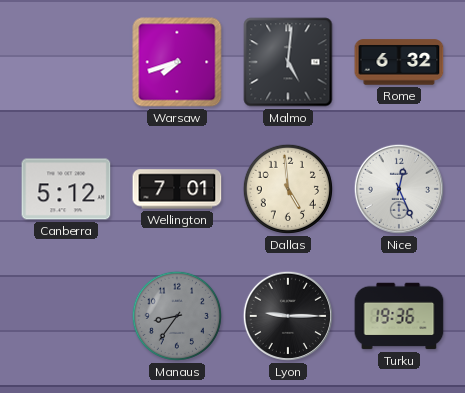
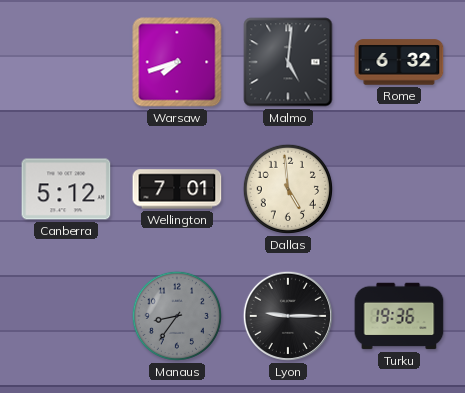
Nice: 12:26 -> none
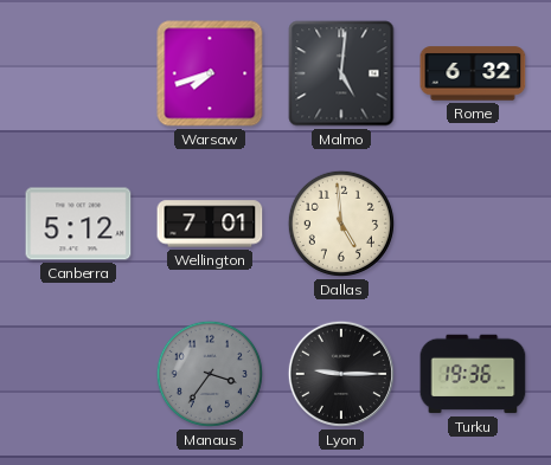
Manaus: 8:36 -> 3:36
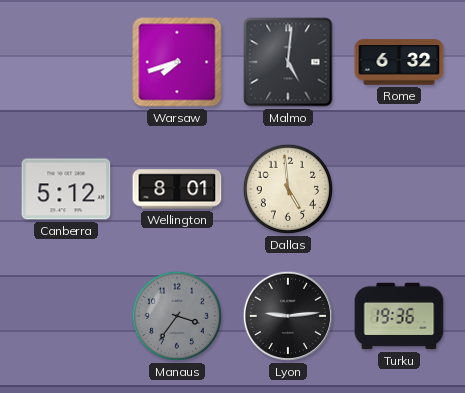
Wellington: 7:01 -> 8:01
Lyon: 9:15 -> 9:14
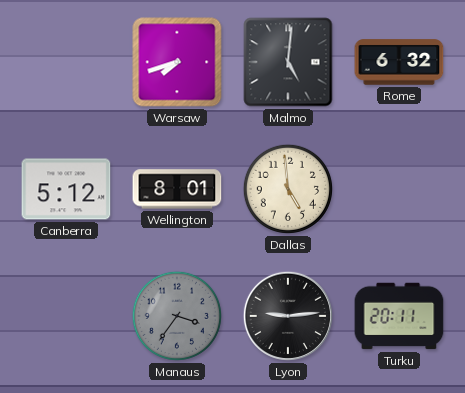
Turku: 19:36 -> 20:11
